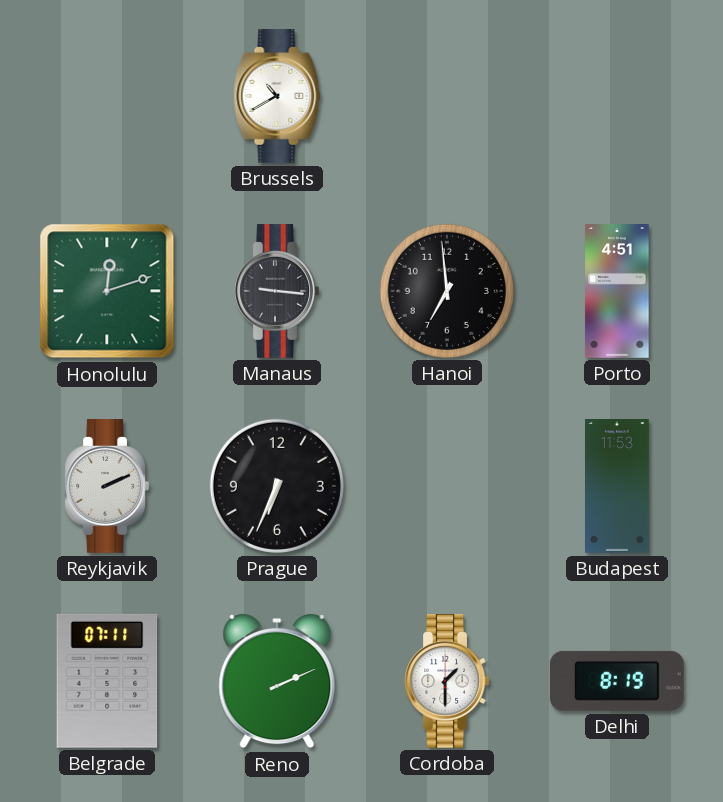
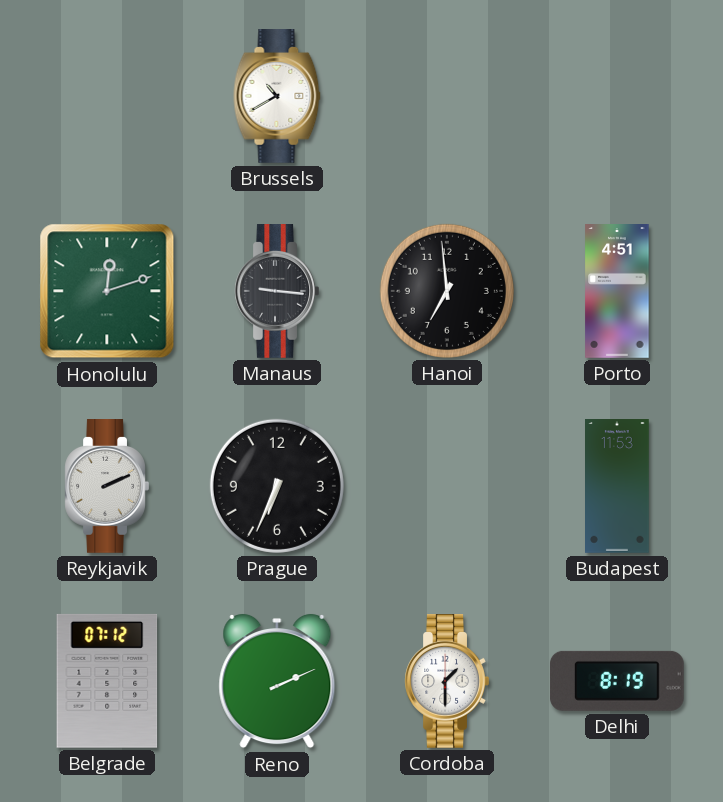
Belgrade: 07:11 -> 07:12
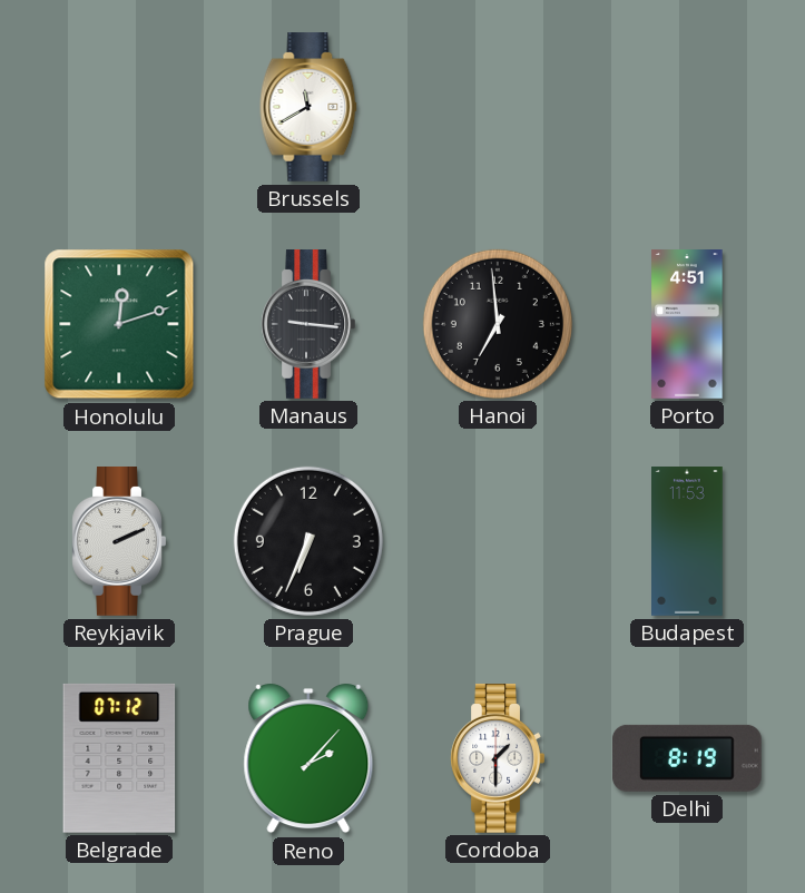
Brussels: 10:40 -> 11:40
Reno: 2:11 -> 2:07
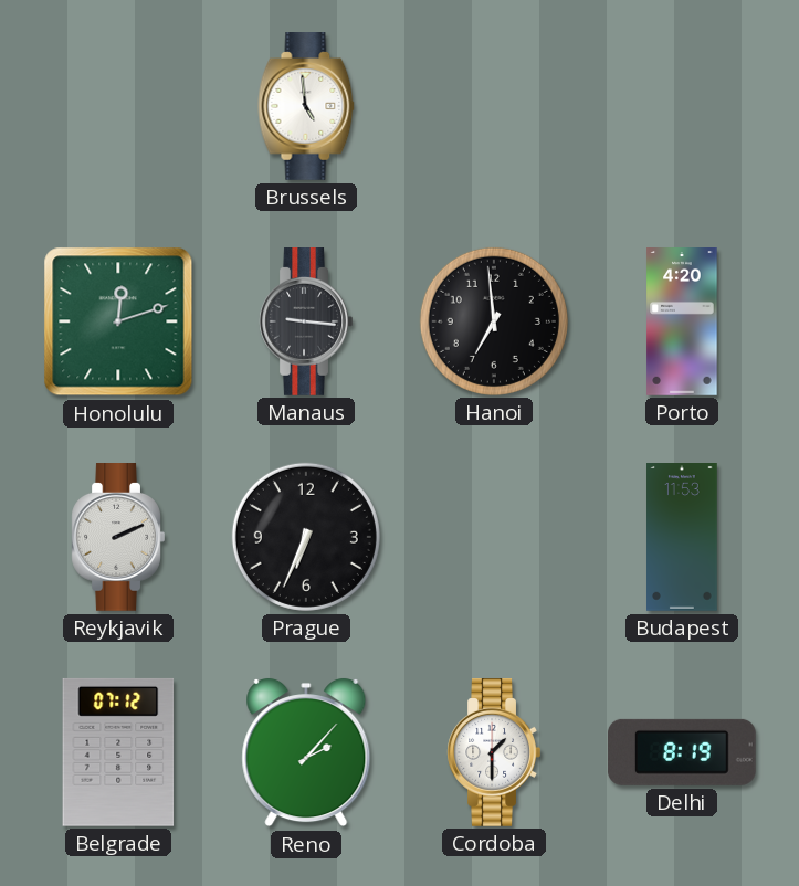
Brussels: 11:40 -> 4:59
Porto: 4:51 -> 4:20
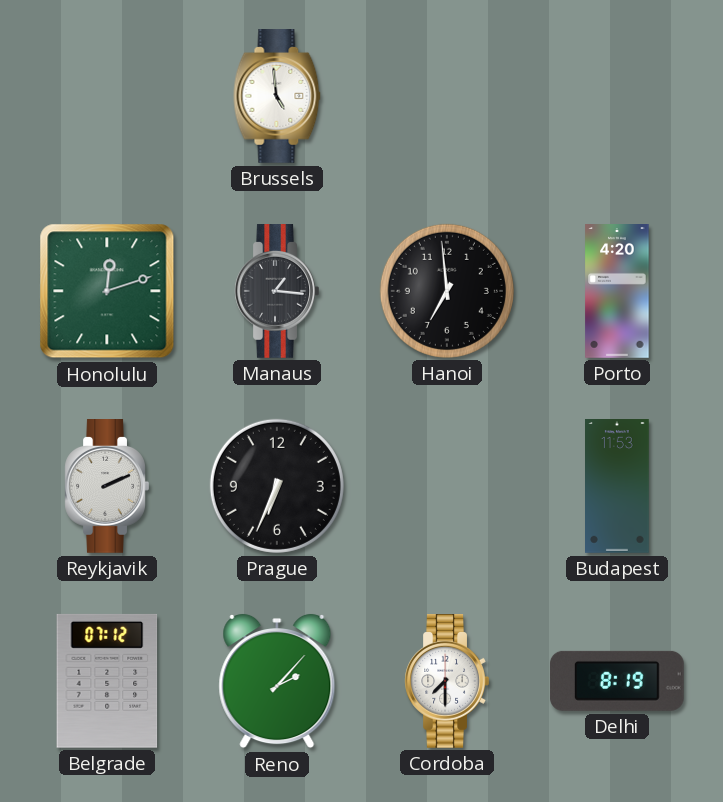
Manaus: 9:16 -> 1:16
Cordoba: 1:30 -> 7:30
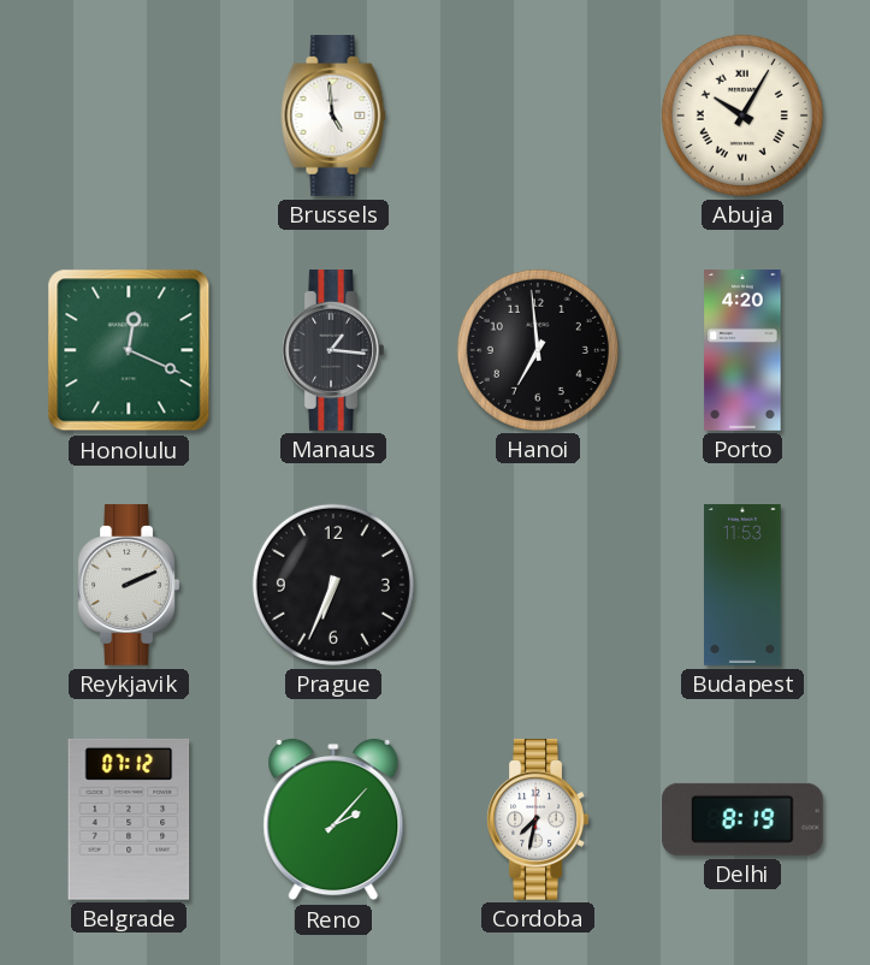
Abuja: none -> 10:05
Honolulu: 12:12 -> 12:19
Cordoba: 7:30 -> 7:32
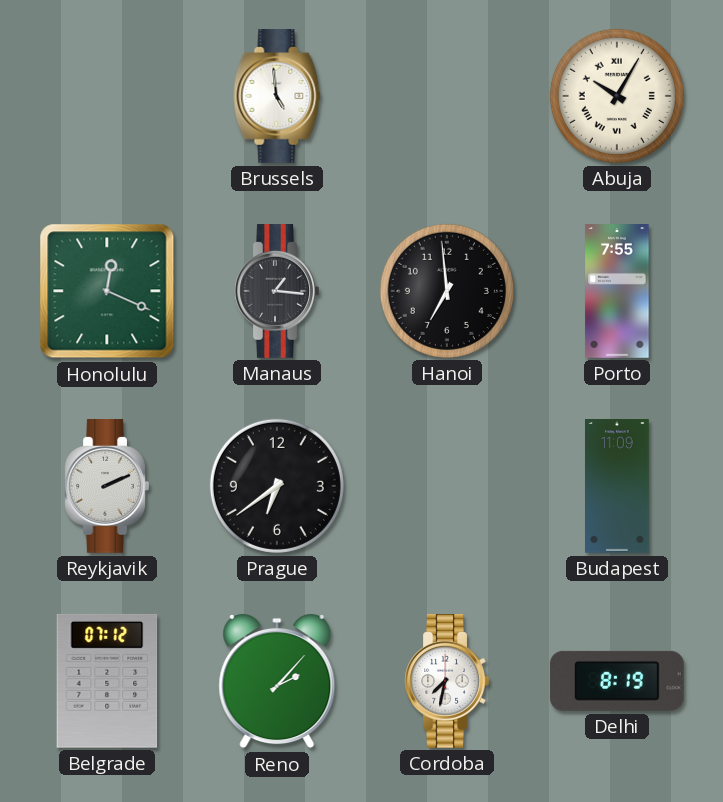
Porto: 4:20 -> 7:55
Prague: 6:34 -> 6:39
Budapest: 11:53 -> 11:09
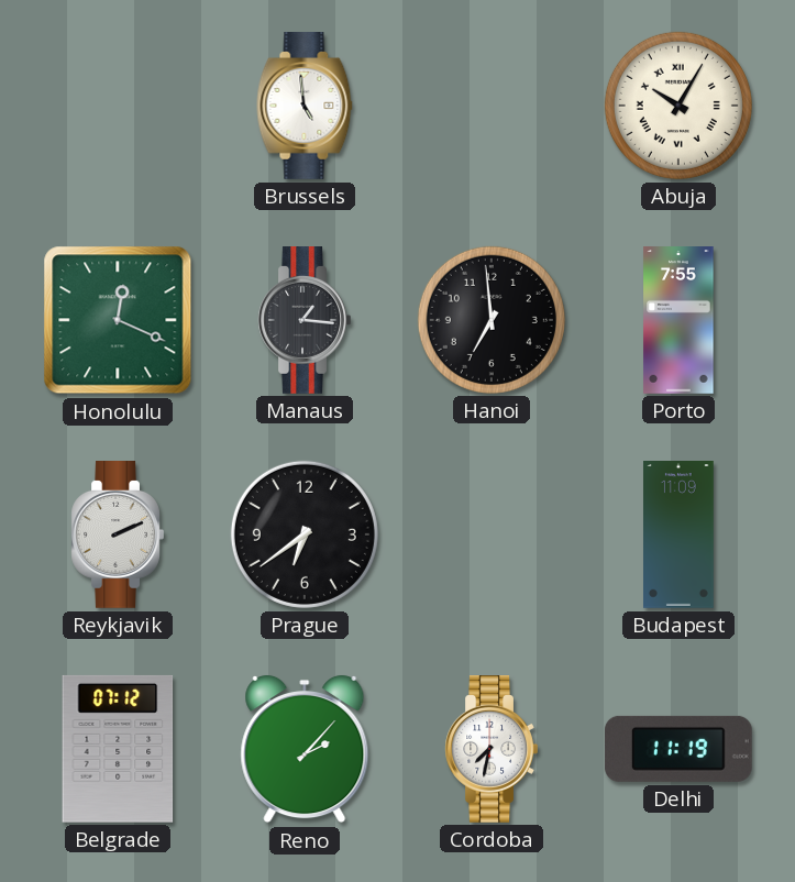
Delhi: 8:19 -> 11:19
